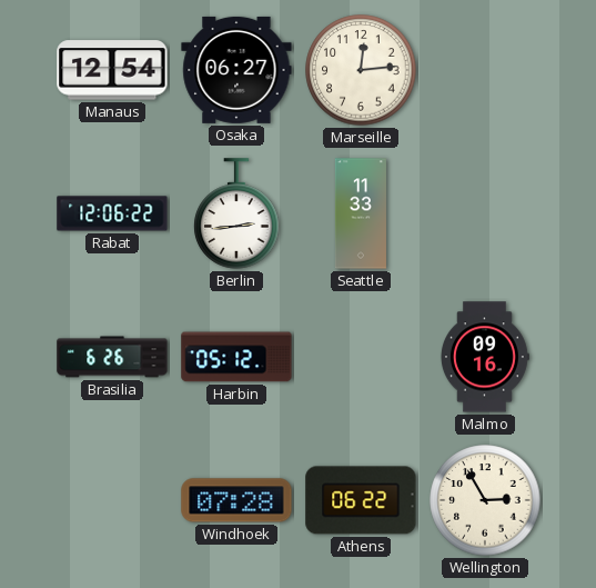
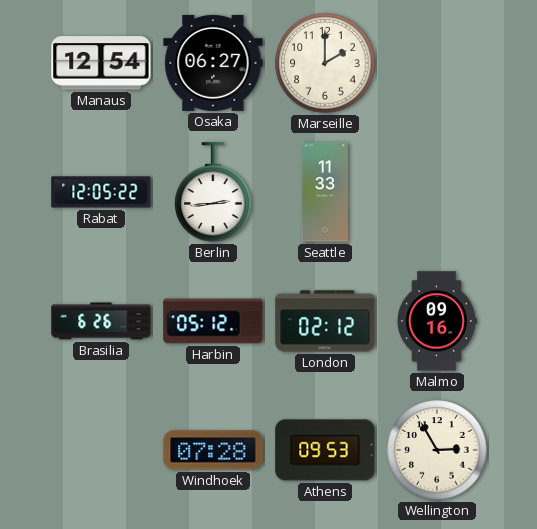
Marseille: 12:14 -> 2:00
Rabat: 12:06 -> 12:05
London: none -> 02:12
Athens: 06:22 -> 09:53
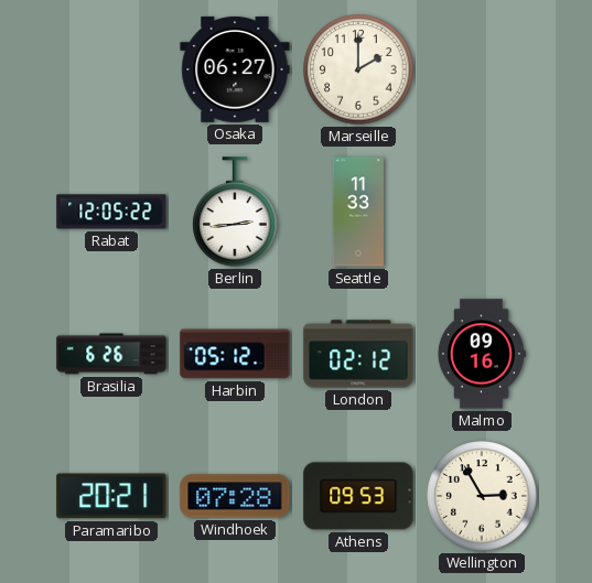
Manaus: 12:54 -> none
Paramaribo: none -> 20:21
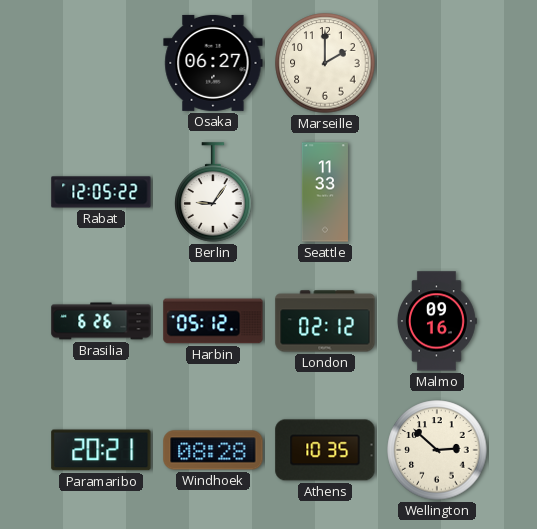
Berlin: 2:44 -> 9:06
Windhoek: 07:28 -> 08:28
Athens: 09:53 -> 10:35
Wellington: 2:55 -> 2:52
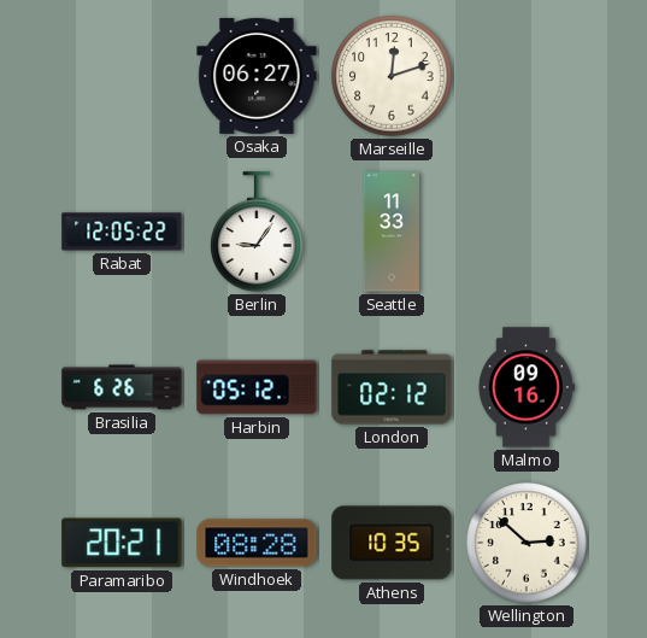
Marseille: 2:00 -> 12:12
